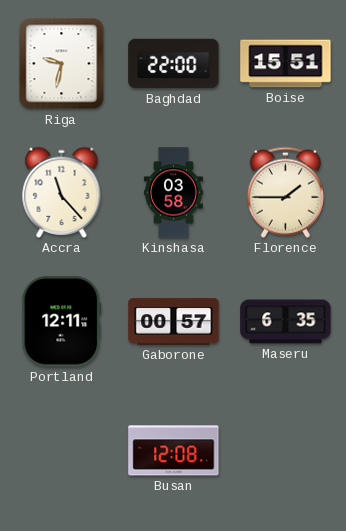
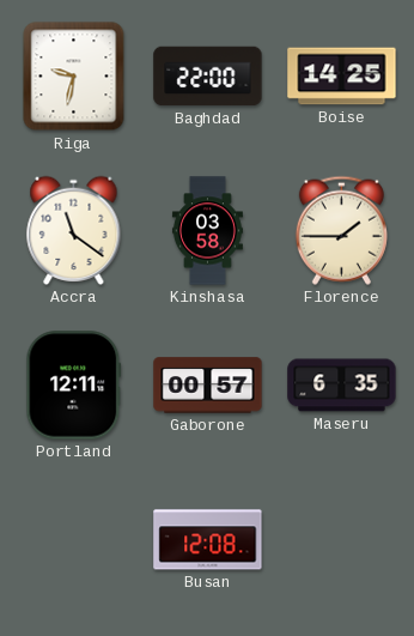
Boise: 15:51 -> 14:25
Accra: 11:23 -> 11:21
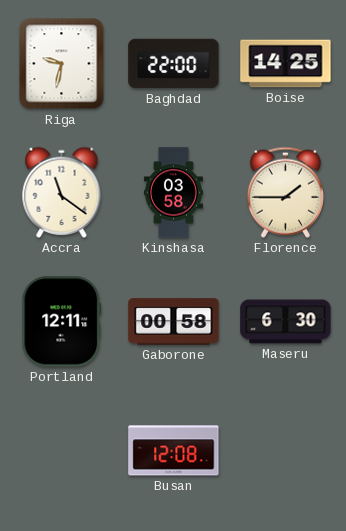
Gaborone: 00:57 -> 00:58
Maseru: 6:35 -> 6:30
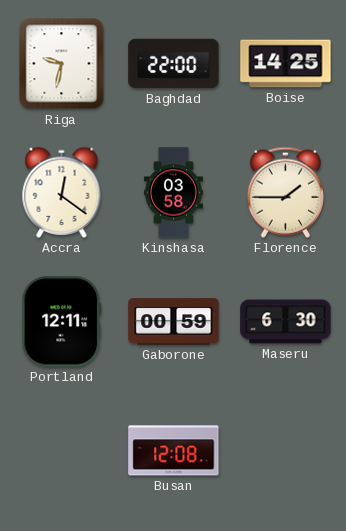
Accra: 11:21 -> 12:21
Gaborone: 00:58 -> 00:59
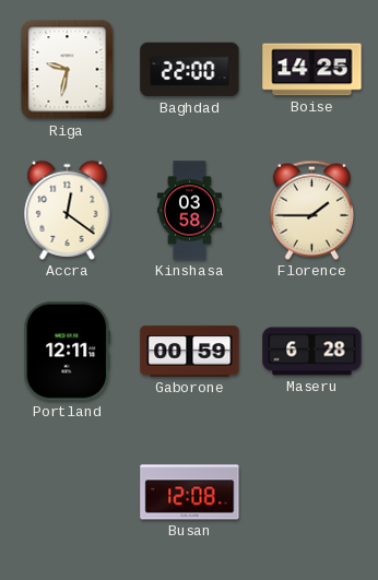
Maseru: 6:30 -> 6:28
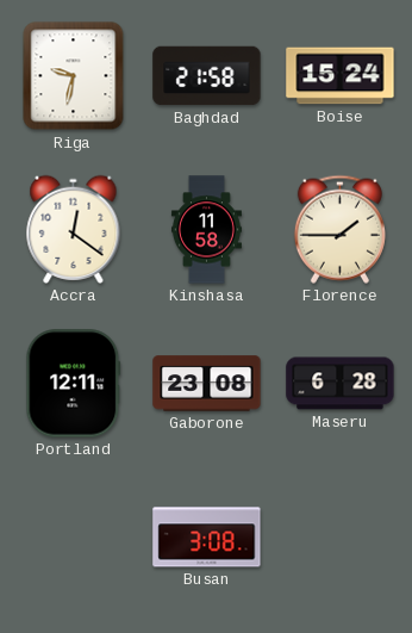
Baghdad: 22:00 -> 21:58
Boise: 14:25 -> 15:24
Kinshasa: 03:58 -> 11:58
Gaborone: 00:59 -> 23:08
Busan: 12:08 -> 3:08
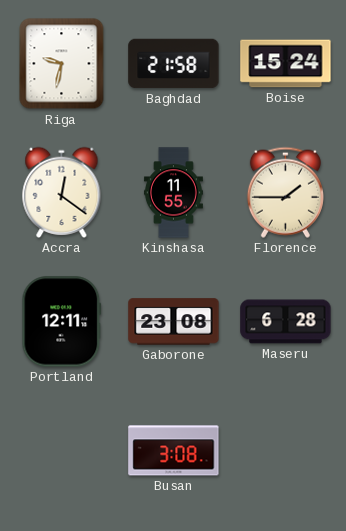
Kinshasa: 11:58 -> 11:55
